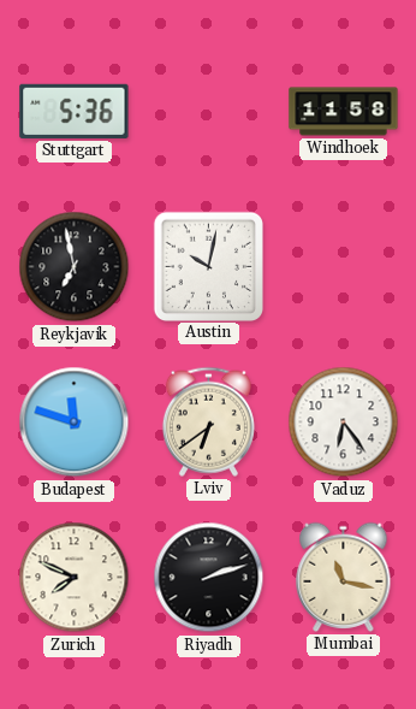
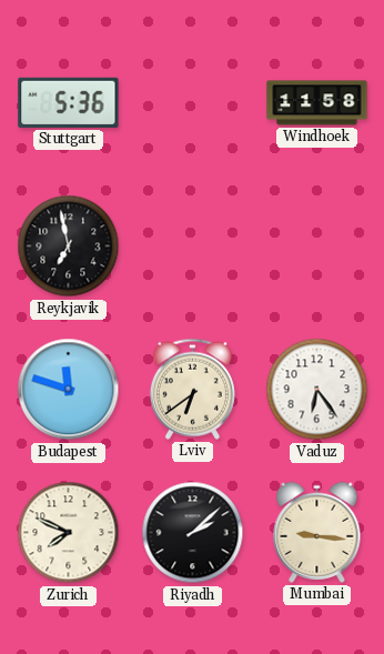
Austin: 10:02 -> none
Riyadh: 2:12 -> 2:08
Mumbai: 11:17 -> 9:16
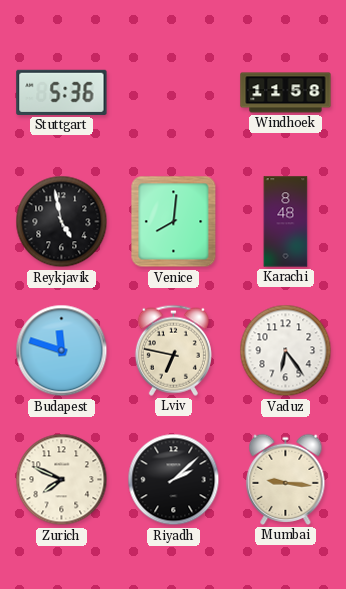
Reykjavik: 6:58 -> 4:58
Venice: none -> 8:01
Karachi: none -> 8:48
Lviv: 6:39 -> 6:47
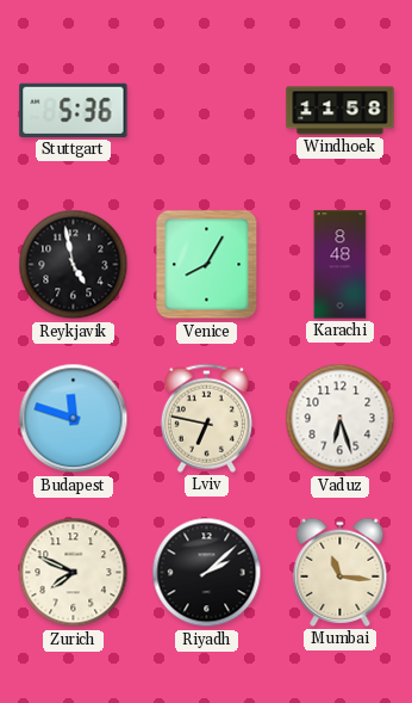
Venice: 8:01 -> 8:05
Vaduz: 6:24 -> 6:27
Mumbai: 9:16 -> 11:16
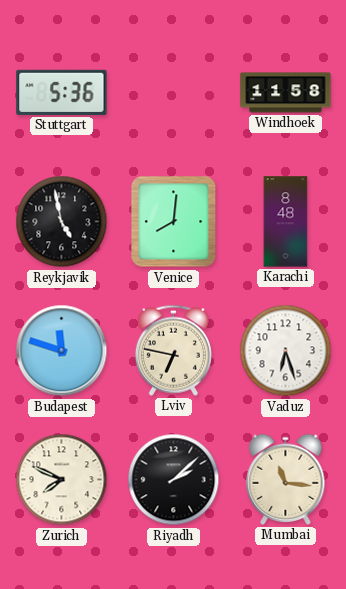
Venice: 8:05 -> 8:01
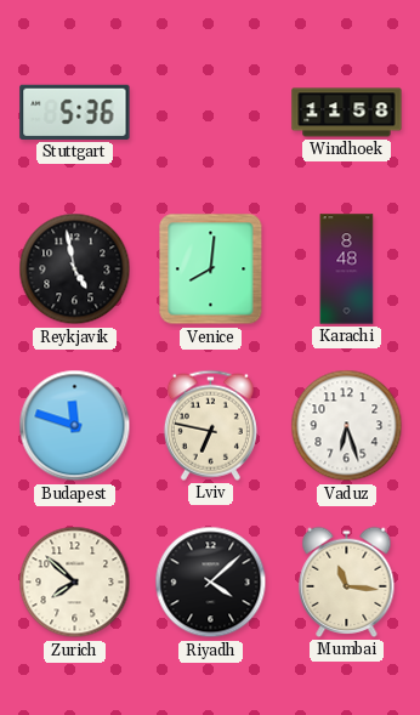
Zurich: 7:49 -> 7:52
Riyadh: 2:08 -> 4:08
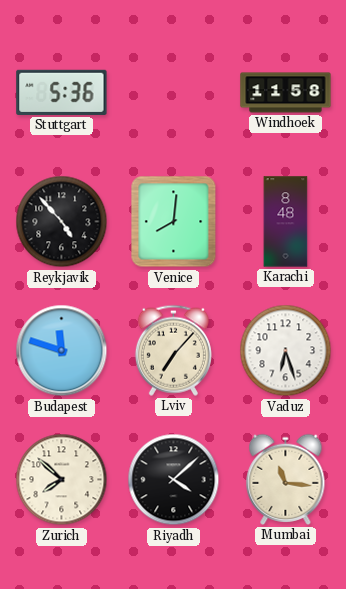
Reykjavik: 4:58 -> 4:53
Lviv: 6:47 -> 7:07
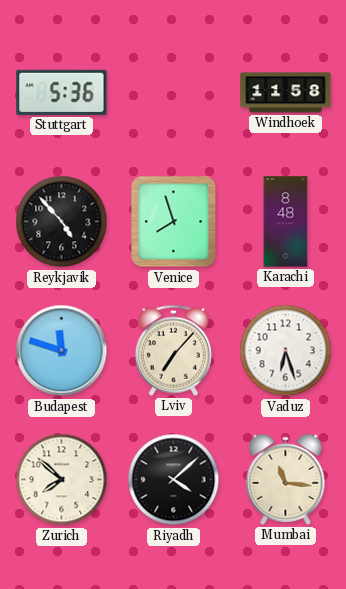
Venice: 8:01 -> 7:57
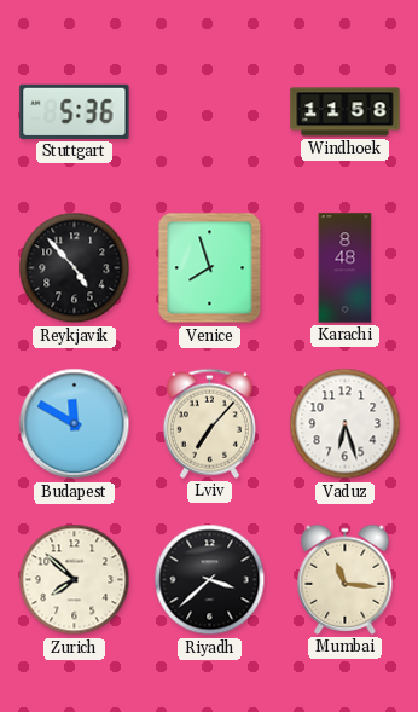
Budapest: 11:48 -> 11:50
Riyadh: 4:08 -> 3:38
